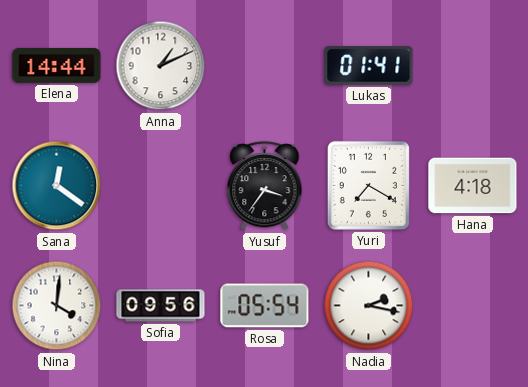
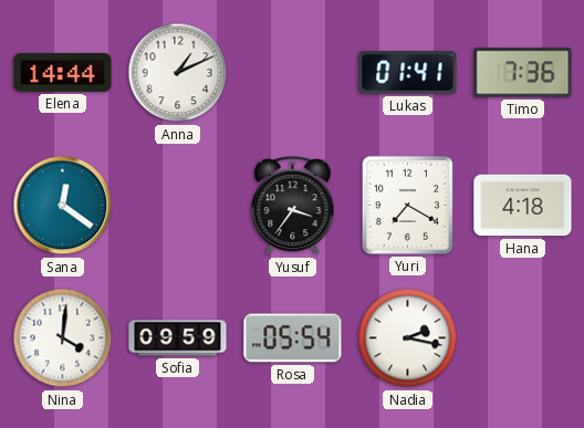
Timo: none -> 7:36
Sofia: 09:56 -> 09:59
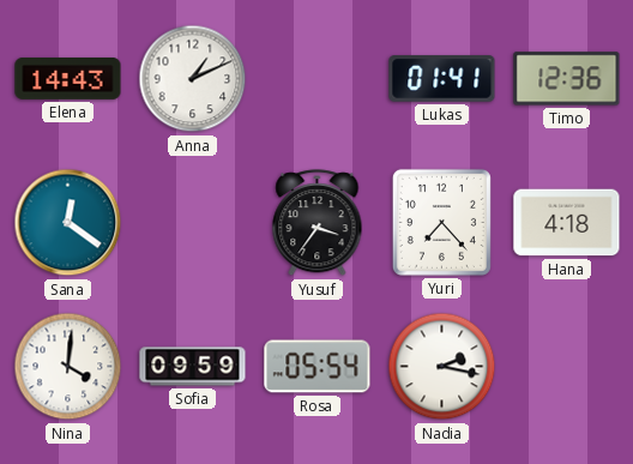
Elena: 14:44 -> 14:43
Timo: 7:36 -> 12:36
Yuri: 7:20 -> 7:23
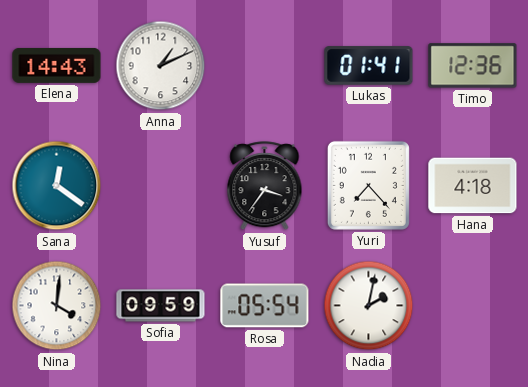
Nadia: 2:17 -> 2:02
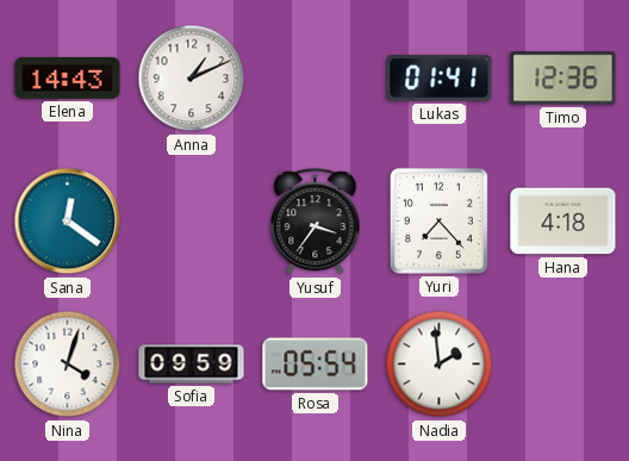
Nina: 4:01 -> 4:03
Nadia: 2:02 -> 1:59
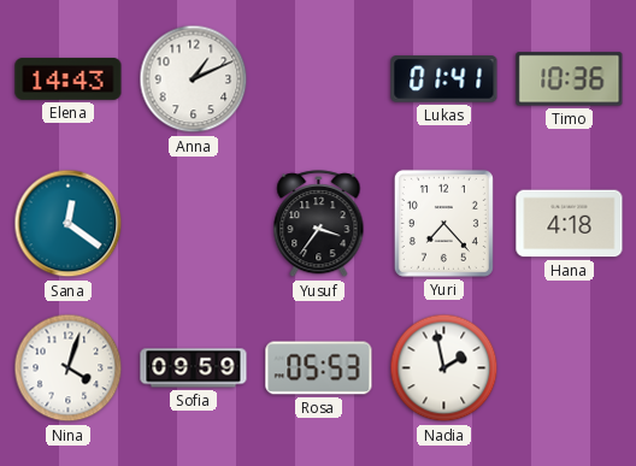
Timo: 12:36 -> 10:36
Rosa: 05:54 -> 05:53
Nadia: 1:59 -> 1:58
